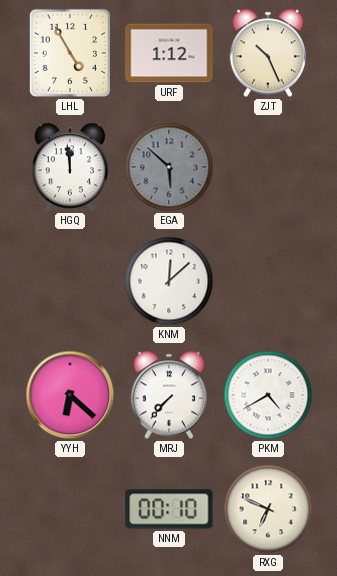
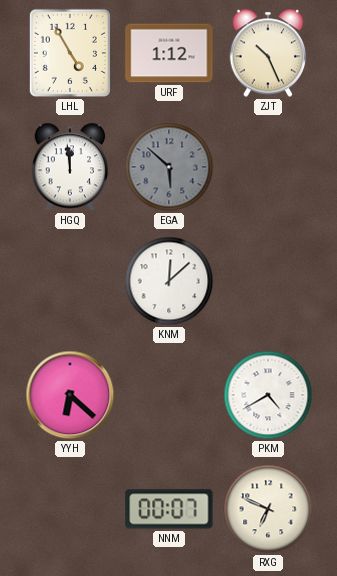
MRJ: 7:37 -> none
NNM: 00:10 -> 00:07
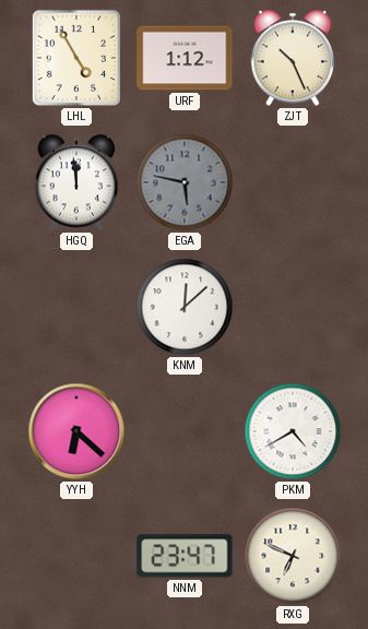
EGA: 5:52 -> 5:47
NNM: 00:07 -> 23:47
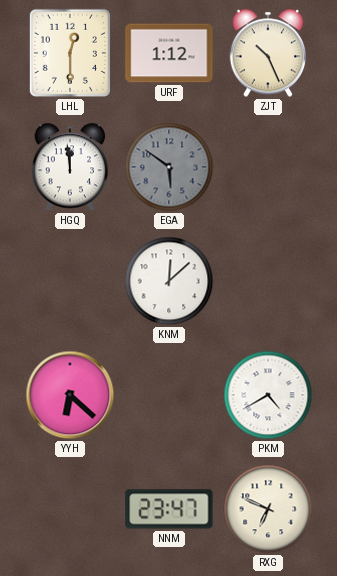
LHL: 4:55 -> 12:30
EGA: 5:47 -> 5:51
